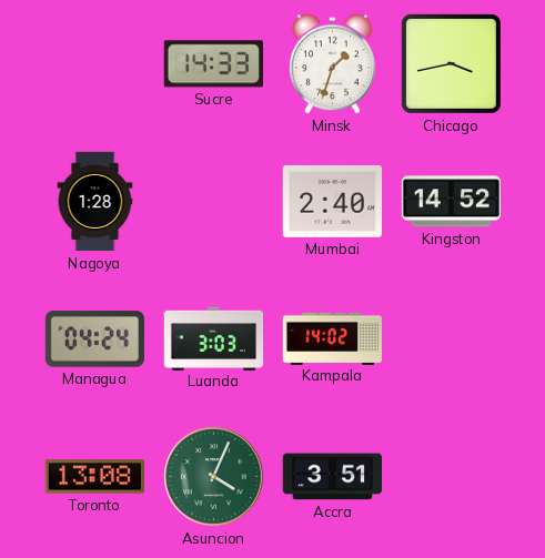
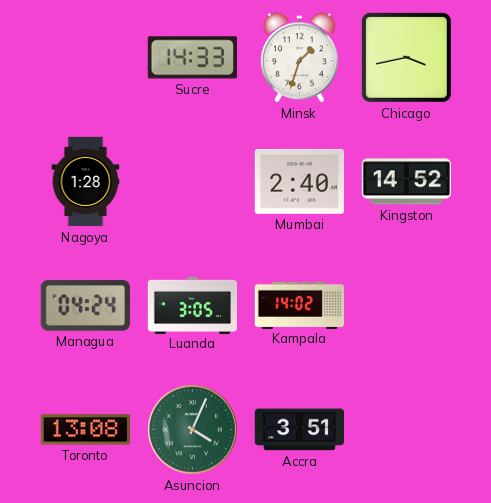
Luanda: 3:03 -> 3:05
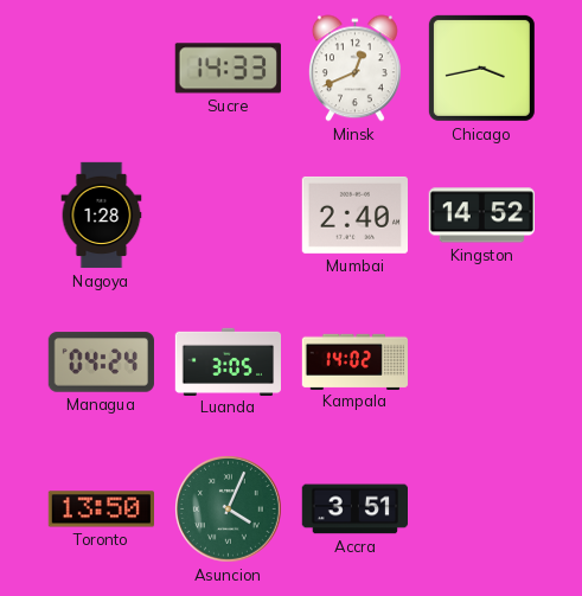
Minsk: 1:33 -> 12:41
Toronto: 13:08 -> 13:50
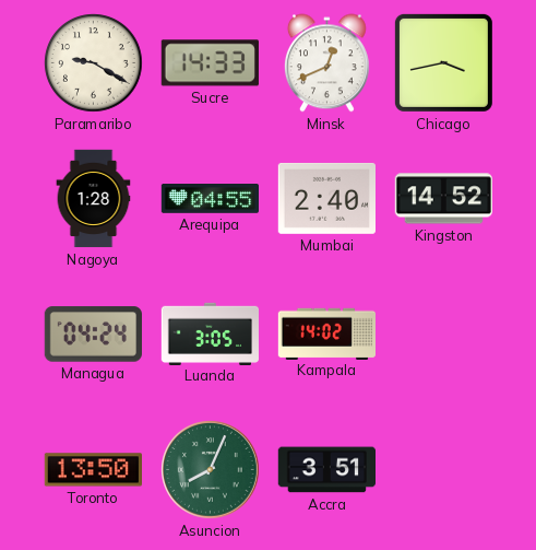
Paramaribo: none -> 9:20
Arequipa: none -> 04:55
Asuncion: 4:04 -> 8:04
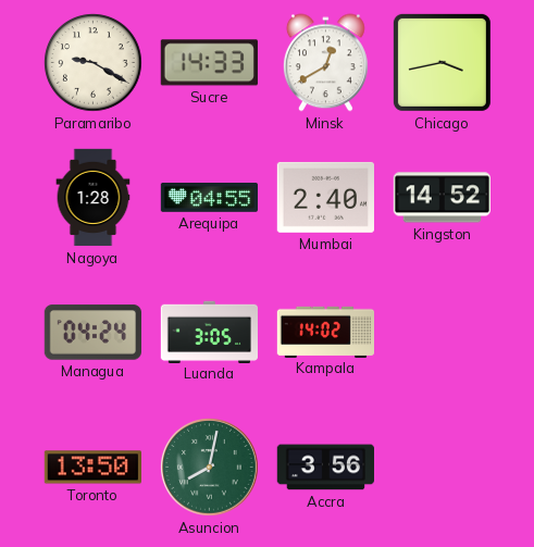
Minsk: 12:41 -> 12:40
Asuncion: 8:04 -> 8:02
Accra: 3:51 -> 3:56
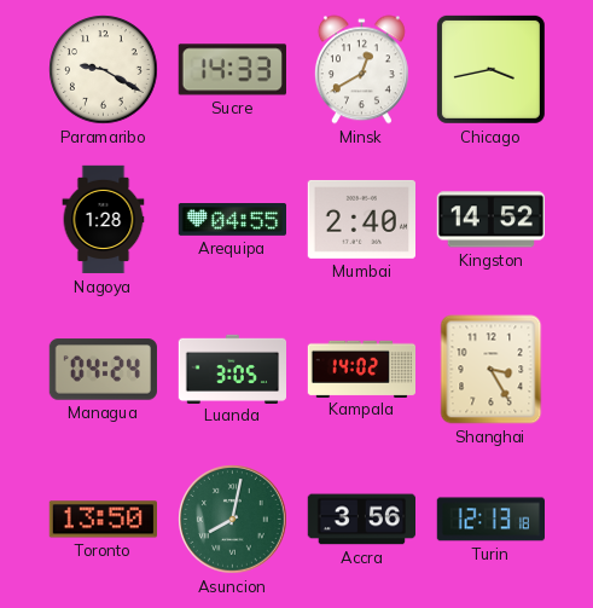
Shanghai: none -> 3:25
Turin: none -> 12:13
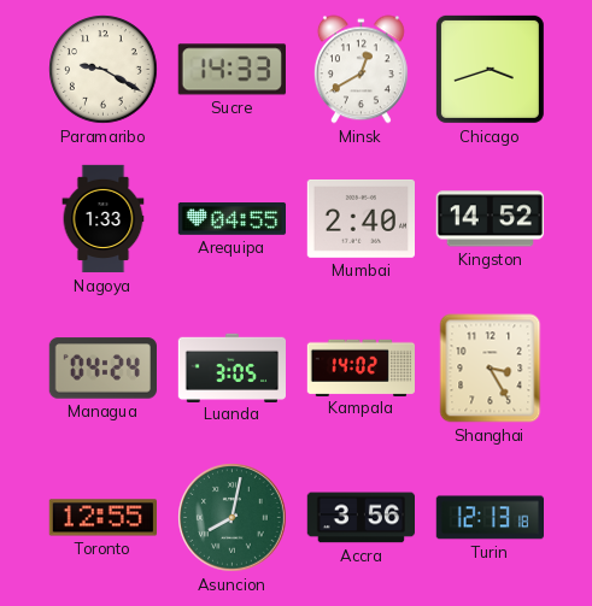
Chicago: 3:43 -> 3:42
Nagoya: 1:28 -> 1:33
Toronto: 13:50 -> 12:55
